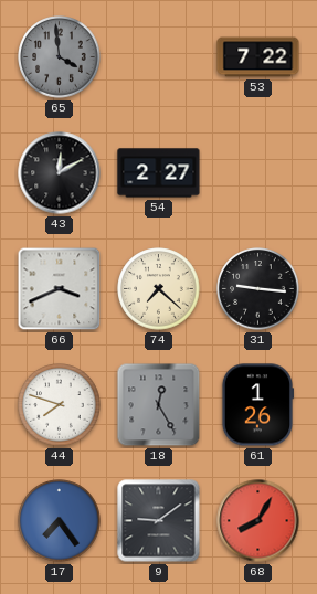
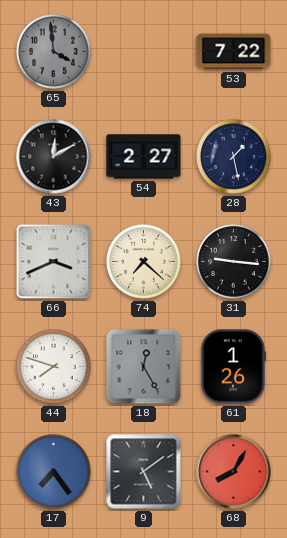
28: none -> 1:28
9: 9:09 -> 5:09
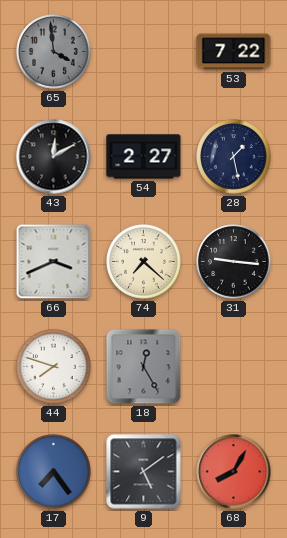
61: 1:26 -> none
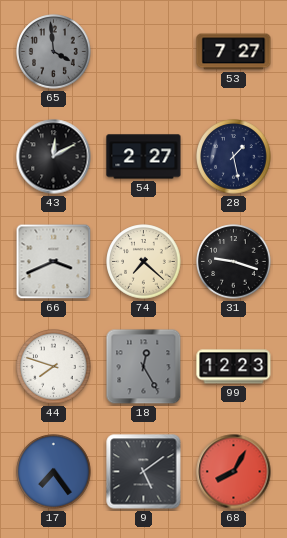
53: 7:22 -> 7:27
31: 9:16 -> 9:18
99: none -> 12:23
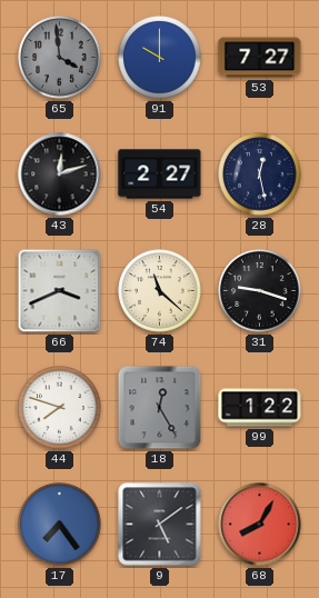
91: none -> 10:00
43: 12:10 -> 12:12
28: 1:28 -> 12:28
74: 7:22 -> 11:22
99: 12:23 -> 1:22
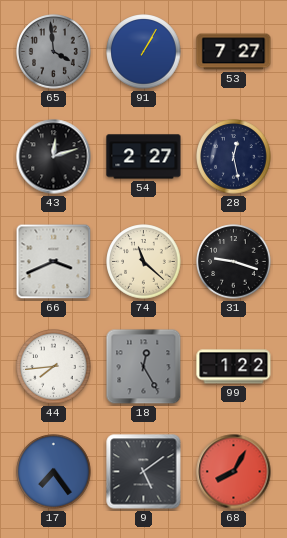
91: 10:00 -> 1:05
44: 7:48 -> 7:44
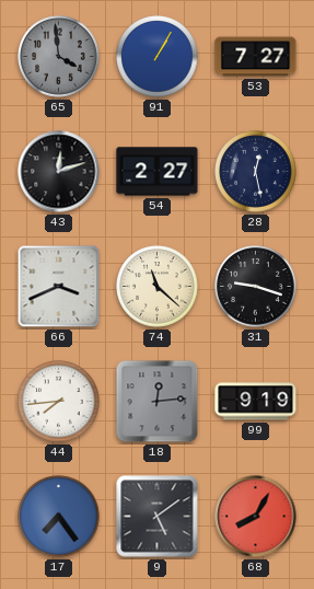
18: 12:25 -> 12:14
99: 1:22 -> 9:19
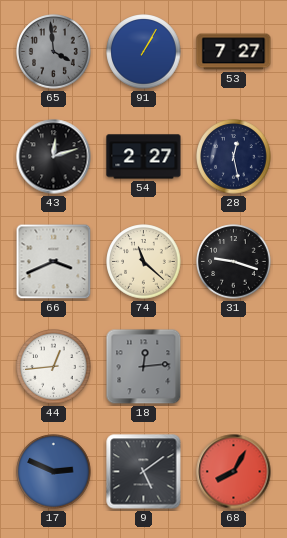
44: 7:44 -> 12:44
99: 9:19 -> none
17: 7:24 -> 2:49
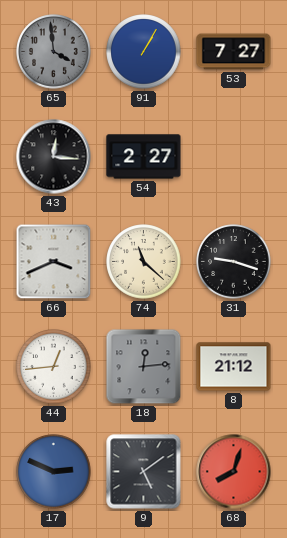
43: 12:12 -> 12:16
28: 12:28 -> none
8: none -> 21:12
68: 8:05 -> 8:03
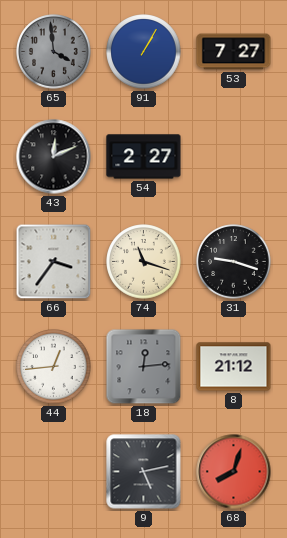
43: 12:16 -> 12:11
66: 3:41 -> 3:36
74: 11:22 -> 11:18
17: 2:49 -> none
9: 5:09 -> 5:13
